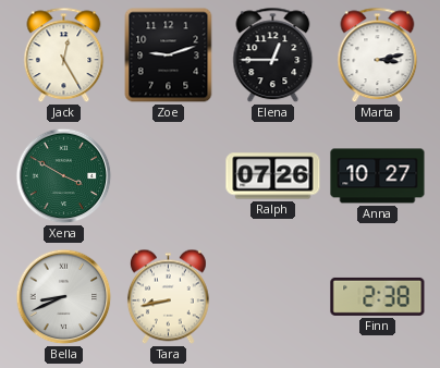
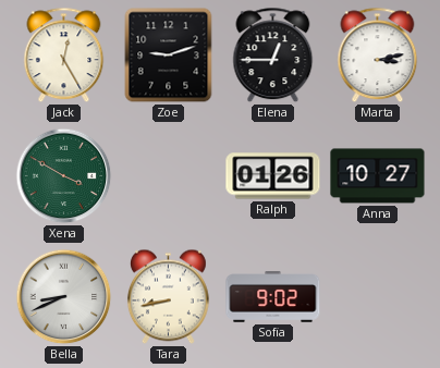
Ralph: 07:26 -> 01:26
Sofia: none -> 9:02
Finn: 2:38 -> none
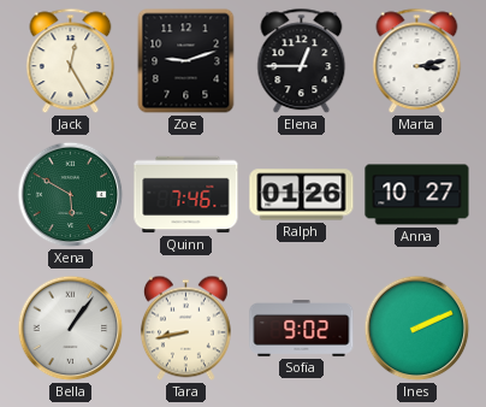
Xena: 3:50 -> 5:50
Quinn: none -> 7:46
Bella: 8:41 -> 1:06
Ines: none -> 2:11
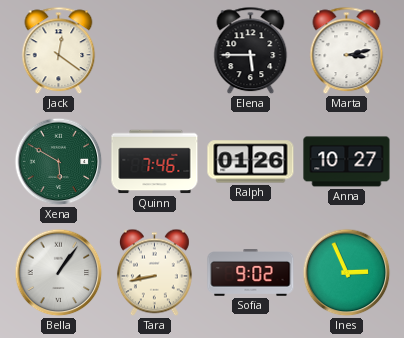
Jack: 12:25 -> 12:21
Zoe: 9:12 -> none
Elena: 12:45 -> 5:45
Ines: 2:11 -> 2:56
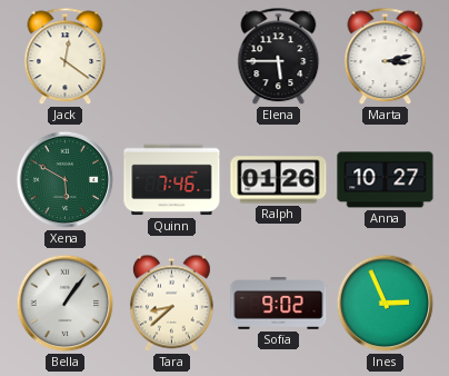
Tara: 8:43 -> 8:38
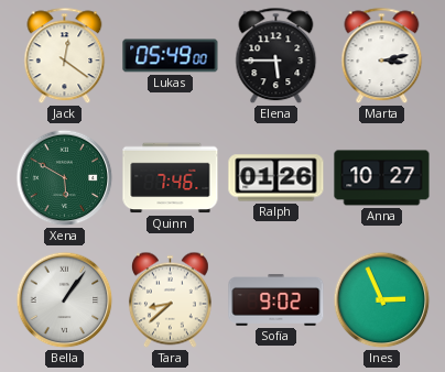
Lukas: none -> 05:49
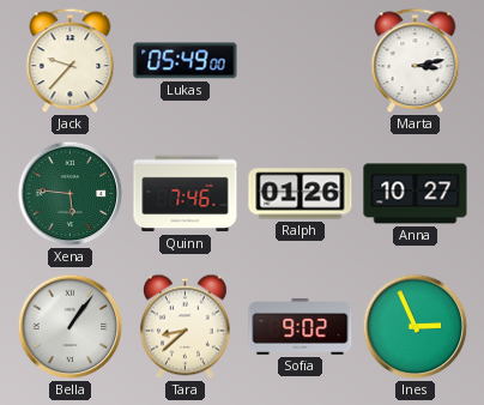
Jack: 12:21 -> 9:37
Elena: 5:45 -> none
Xena: 5:50 -> 5:46
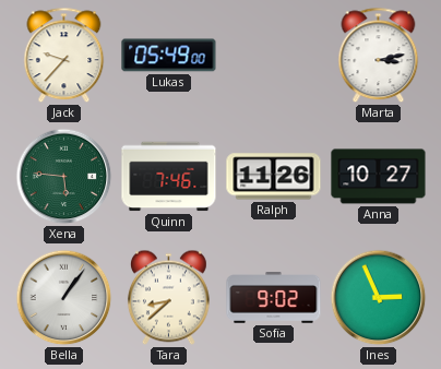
Ralph: 01:26 -> 11:26
